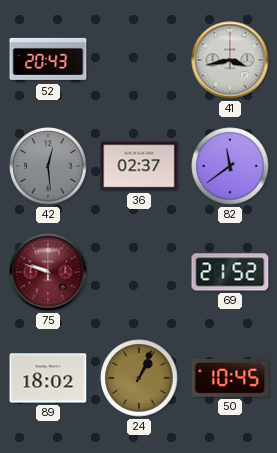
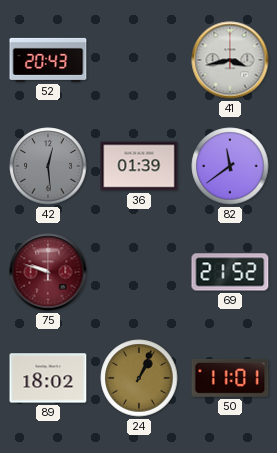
36: 02:37 -> 01:39
50: 10:45 -> 11:01
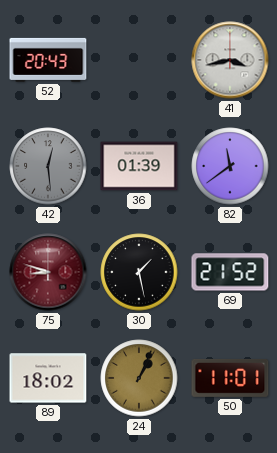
75: 9:48 -> 8:48
30: none -> 1:28
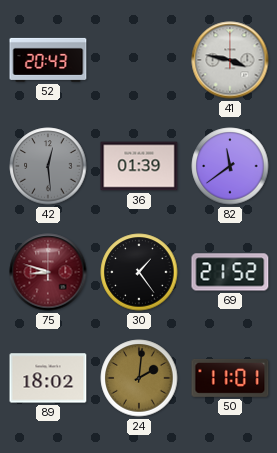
41: 3:43 -> 3:47
30: 1:28 -> 1:24
24: 1:04 -> 2:01
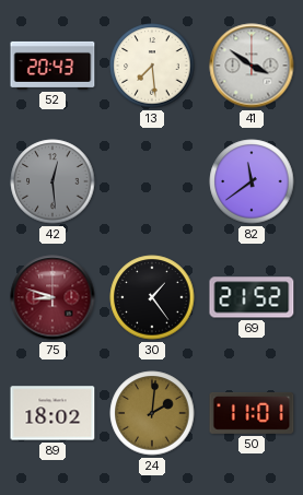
13: none -> 7:29
41: 3:47 -> 3:51
36: 01:39 -> none
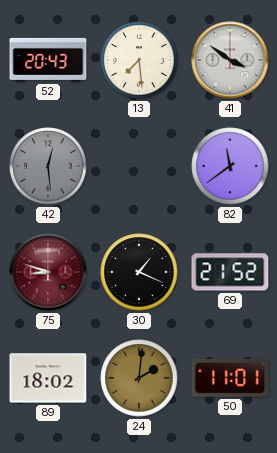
30: 1:24 -> 1:19
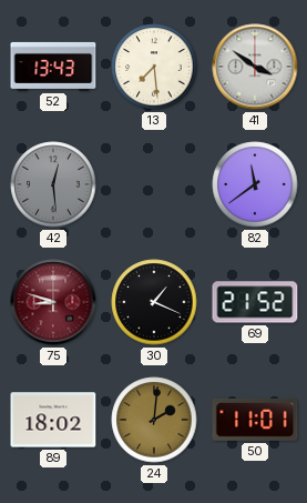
52: 20:43 -> 13:43
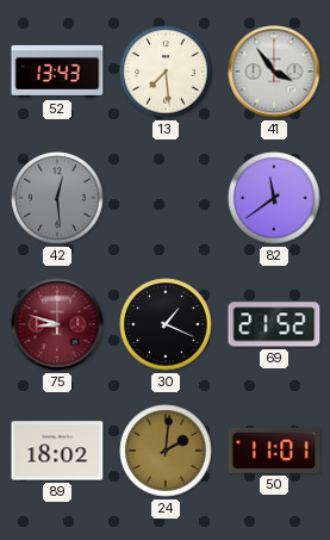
41: 3:51 -> 3:54
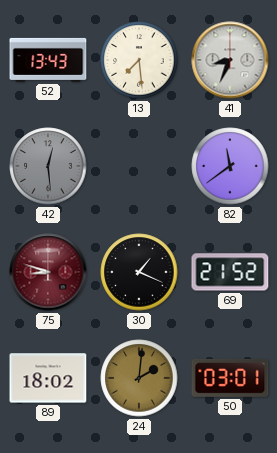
41: 3:54 -> 8:34
50: 11:01 -> 03:01
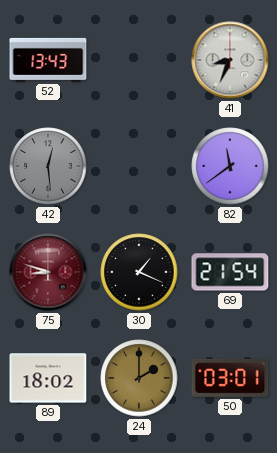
13: 7:29 -> none
69: 21:52 -> 21:54
24: 2:01 -> 2:00
